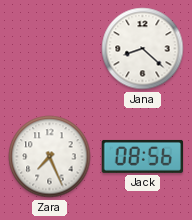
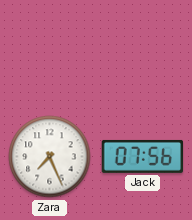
Jana: 8:22 -> none
Jack: 08:56 -> 07:56
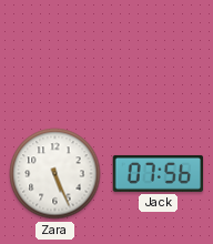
Zara: 7:26 -> 5:26
